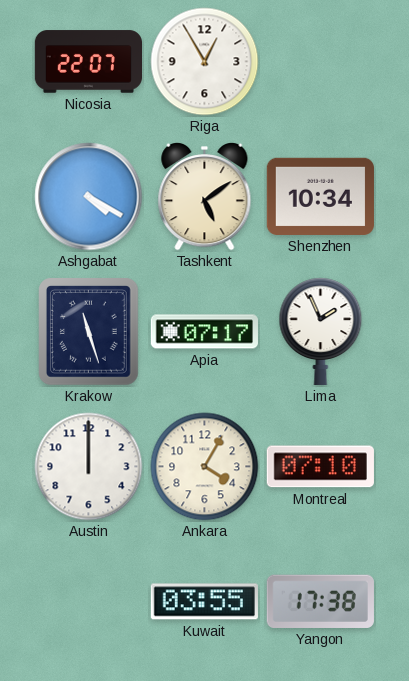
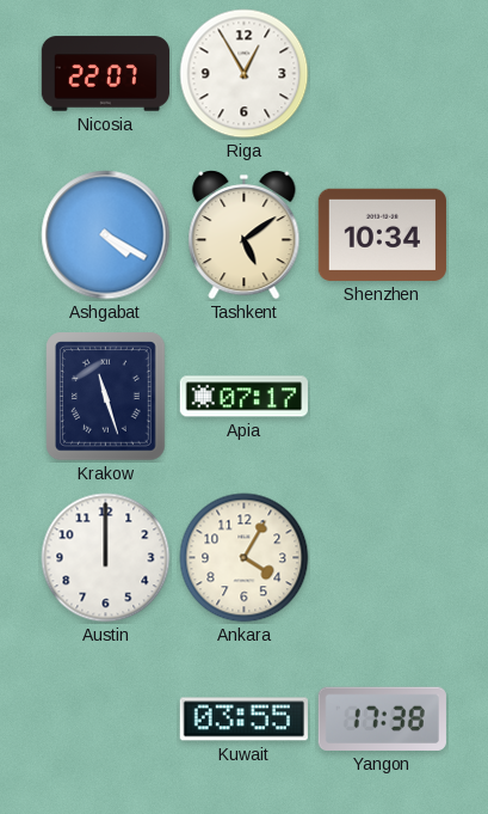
Lima: 1:56 -> none
Montreal: 07:10 -> none
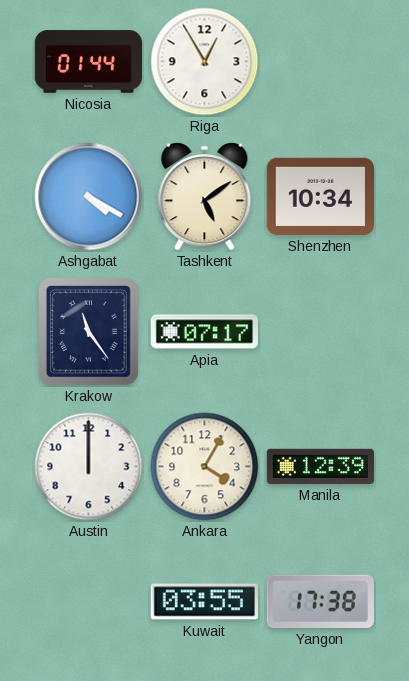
Nicosia: 22:07 -> 01:44
Krakow: 11:27 -> 11:24
Manila: none -> 12:39
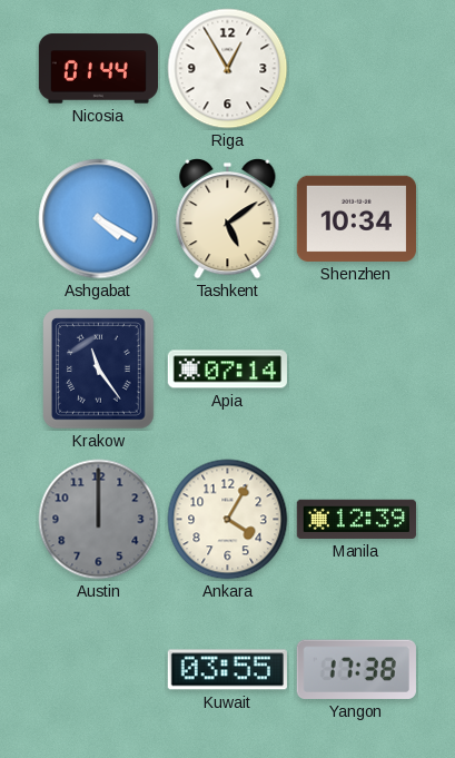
Apia: 07:17 -> 07:14
Austin dial: white -> grey
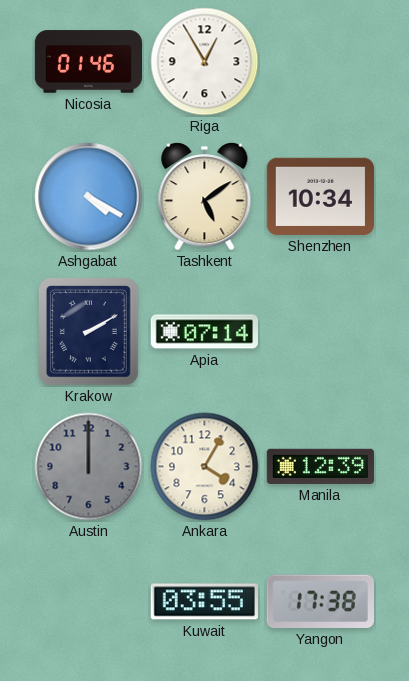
Nicosia: 01:44 -> 01:46
Krakow: 11:24 -> 2:10
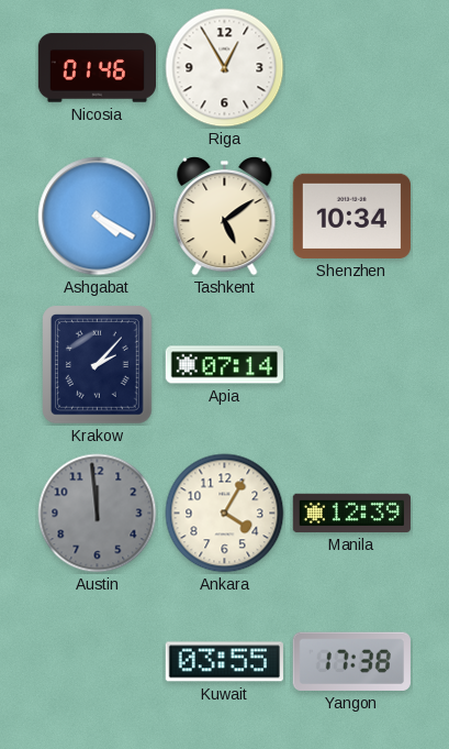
Krakow: 2:10 -> 2:07
Austin: 12:00 -> 11:59
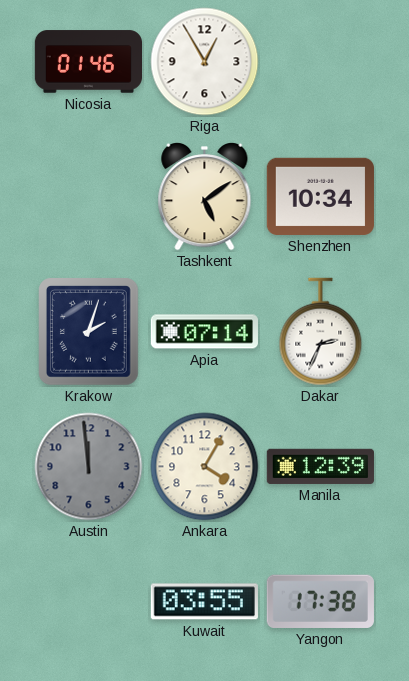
Ashgabat: 4:20 -> none
Krakow: 2:07 -> 2:03
Dakar: none -> 2:34
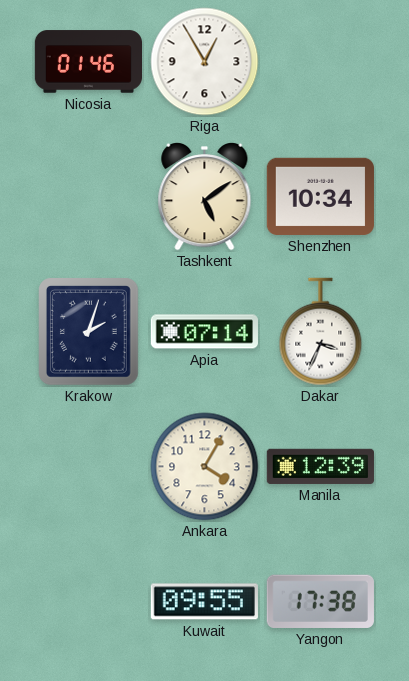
Dakar: 2:34 -> 3:34
Austin: 11:59 -> none
Kuwait: 03:55 -> 09:55
